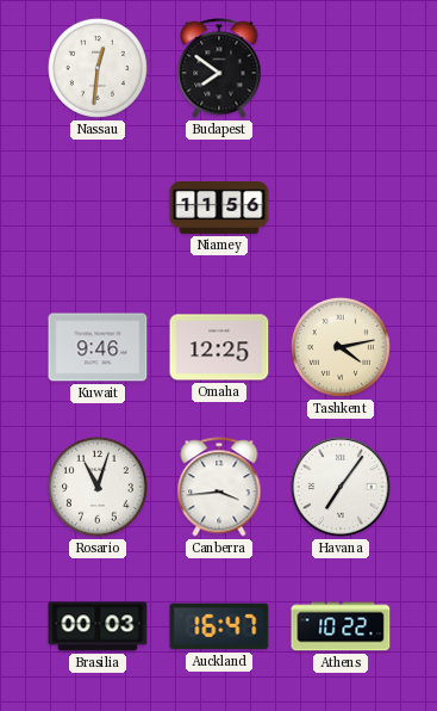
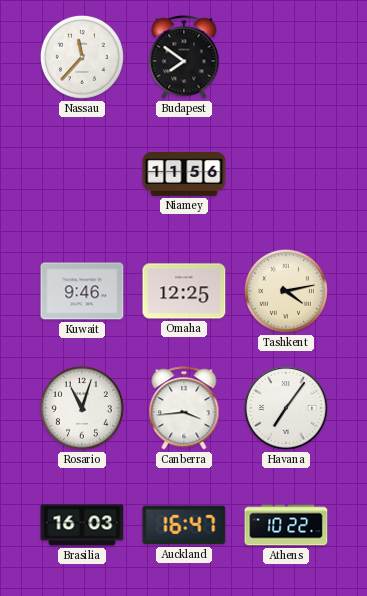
Nassau: 12:31 -> 11:37
Brasilia: 00:03 -> 16:03
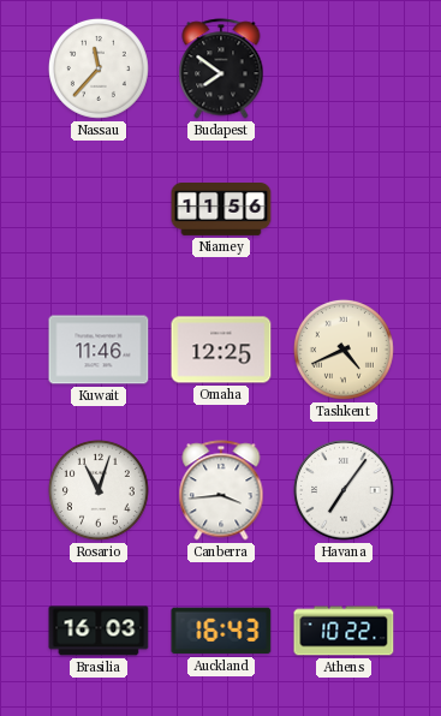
Kuwait: 9:46 -> 11:46
Tashkent: 4:13 -> 4:41
Auckland: 16:47 -> 16:43
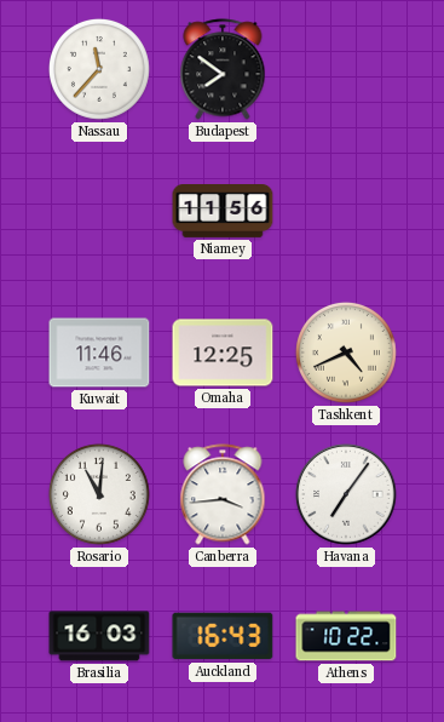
Rosario: 11:03 -> 11:01
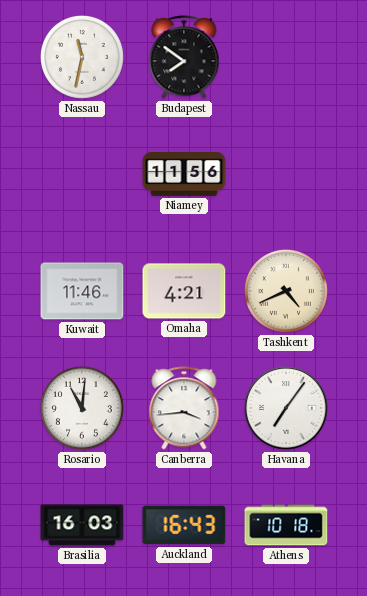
Nassau: 11:37 -> 11:32
Omaha: 12:25 -> 4:21
Athens: 10:22 -> 10:18
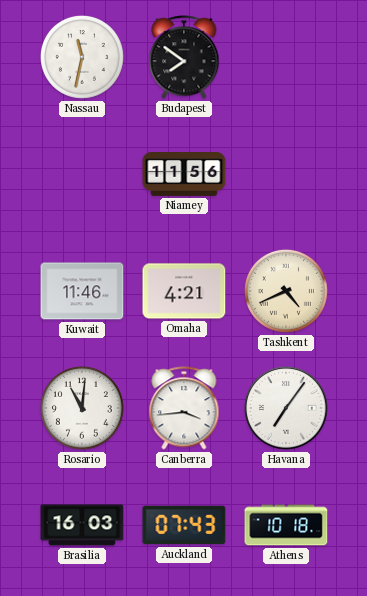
Auckland: 16:43 -> 07:43
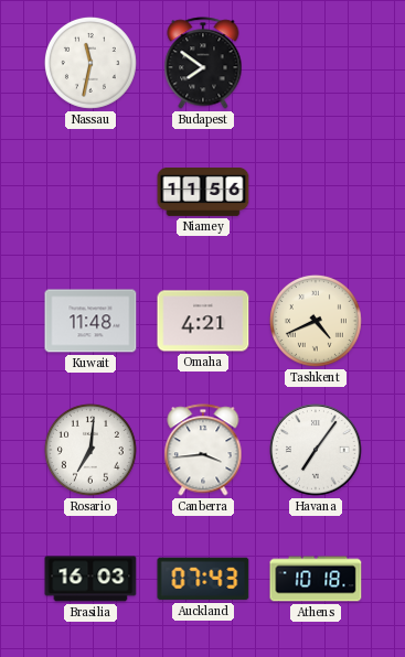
Kuwait: 11:46 -> 11:48
Rosario: 11:01 -> 7:01
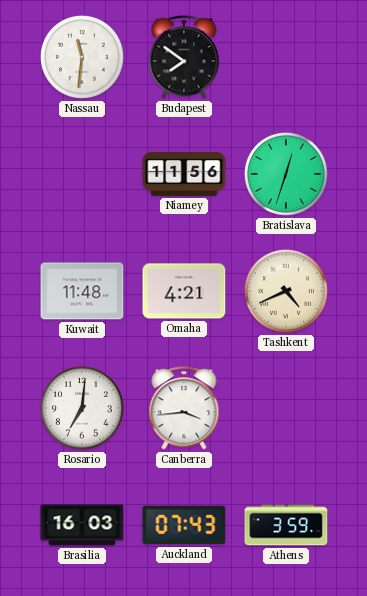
Nassau: 11:32 -> 11:31
Bratislava: none -> 12:33
Havana: 7:06 -> none
Athens: 10:18 -> 3:59
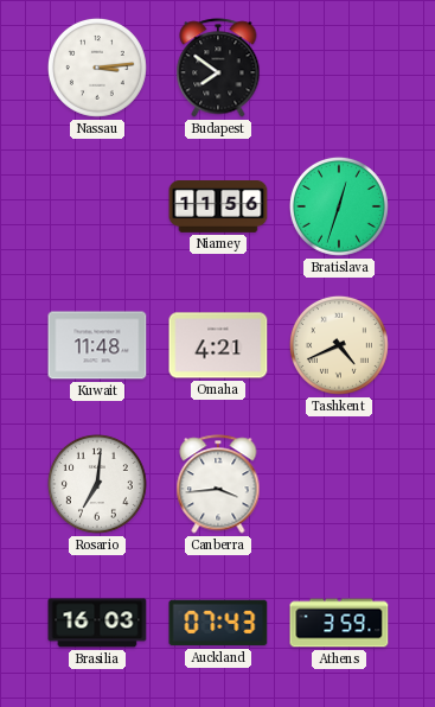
Nassau: 11:31 -> 3:14
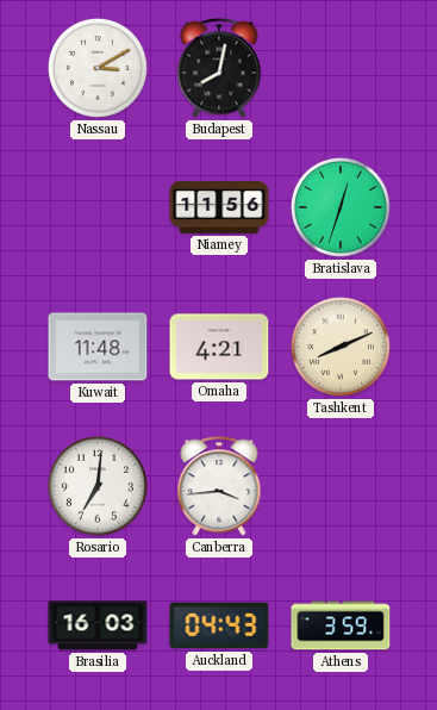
Nassau: 3:14 -> 3:10
Budapest: 7:51 -> 8:02
Tashkent: 4:41 -> 8:11
Auckland: 07:43 -> 04:43
